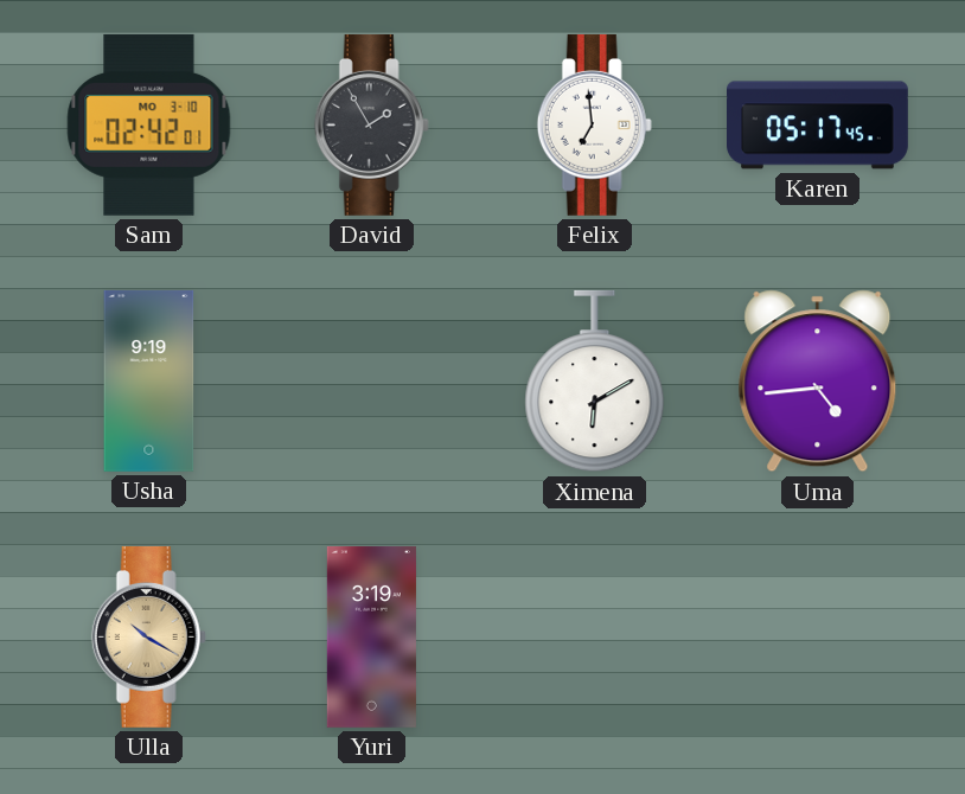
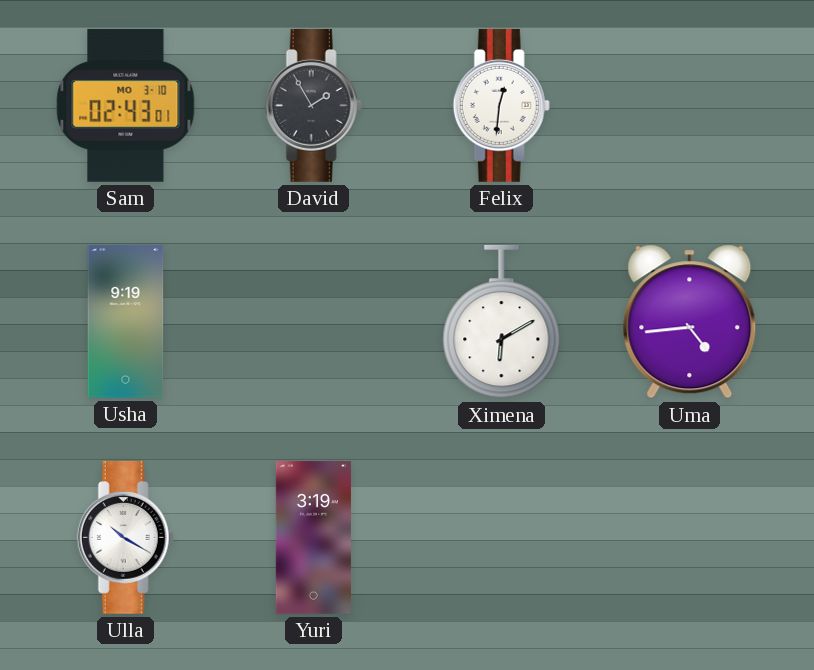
Sam: 02:42 -> 02:43
Felix: 6:59 -> 12:31
Karen: 05:17 -> none
Ulla dial: champagne -> white
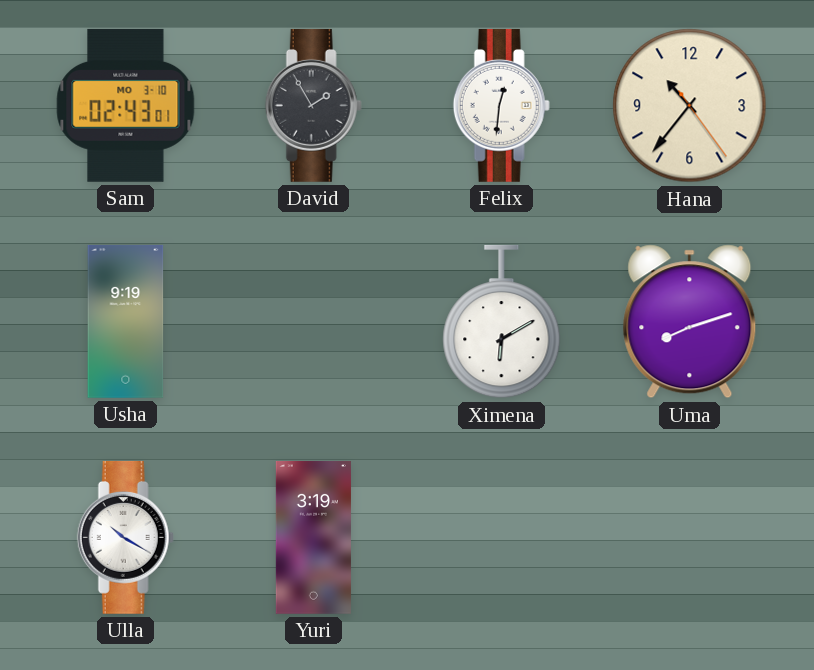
Hana: none -> 10:36
Uma: 4:44 -> 8:12
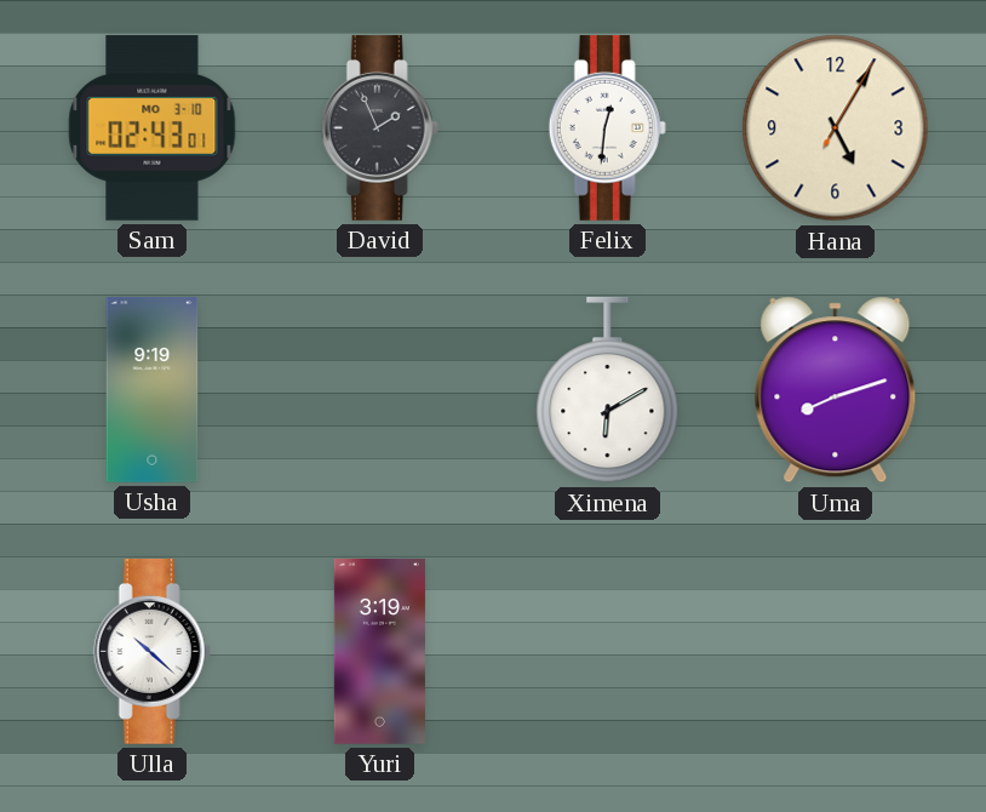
David: 1:55 -> 1:56
Hana: 10:36 -> 5:05
Ulla: 10:20 -> 10:22
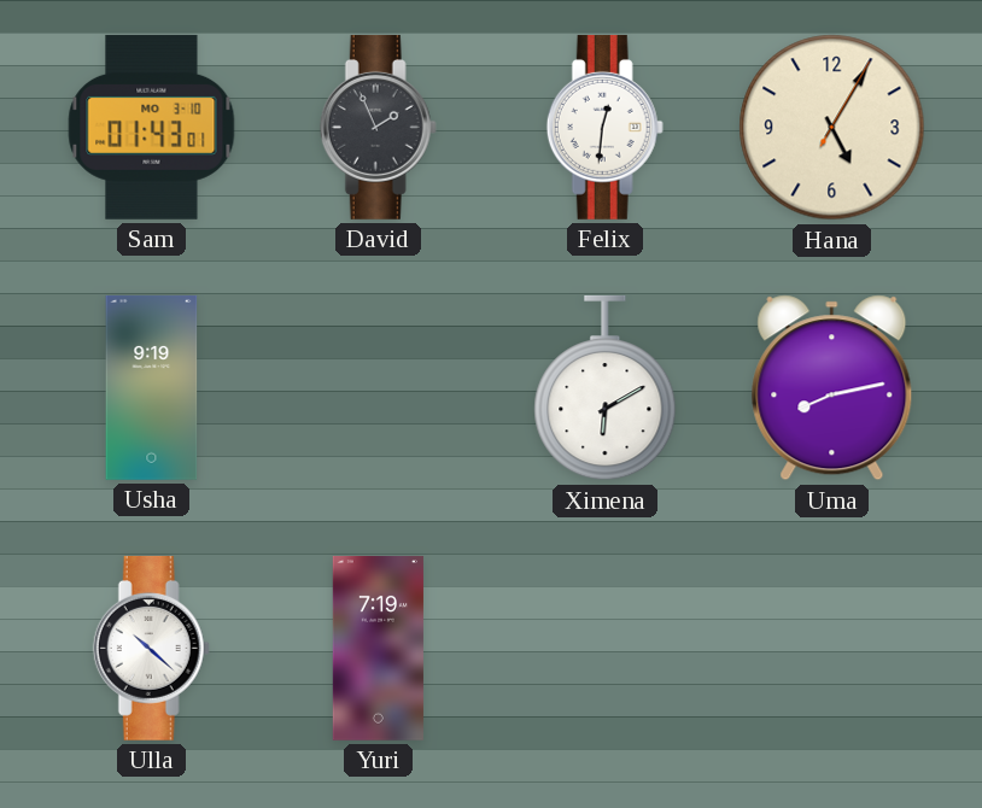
Sam: 02:43 -> 01:43
Uma: 8:12 -> 8:13
Yuri: 3:19 -> 7:19
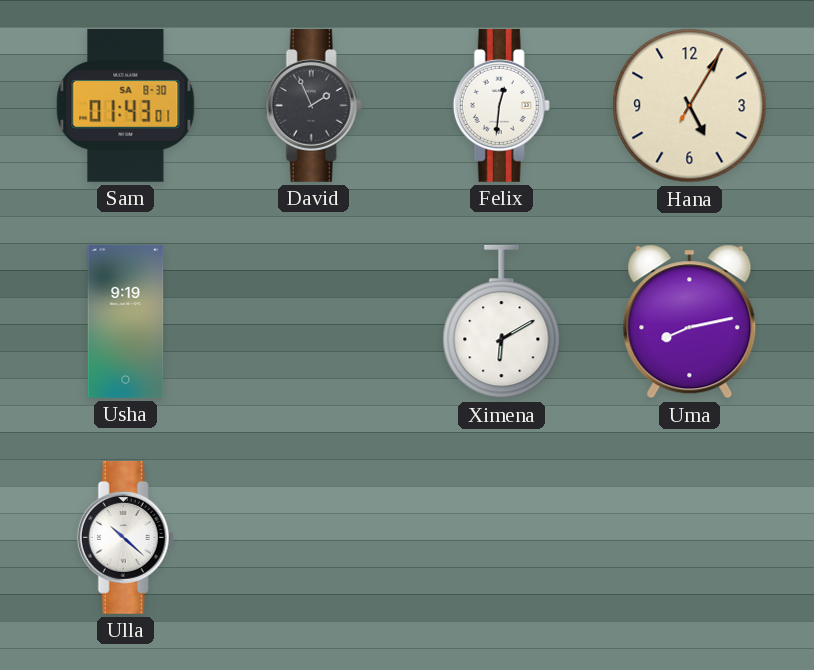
Sam date: MO 3-10 -> SA 8-30
Yuri: 7:19 -> none
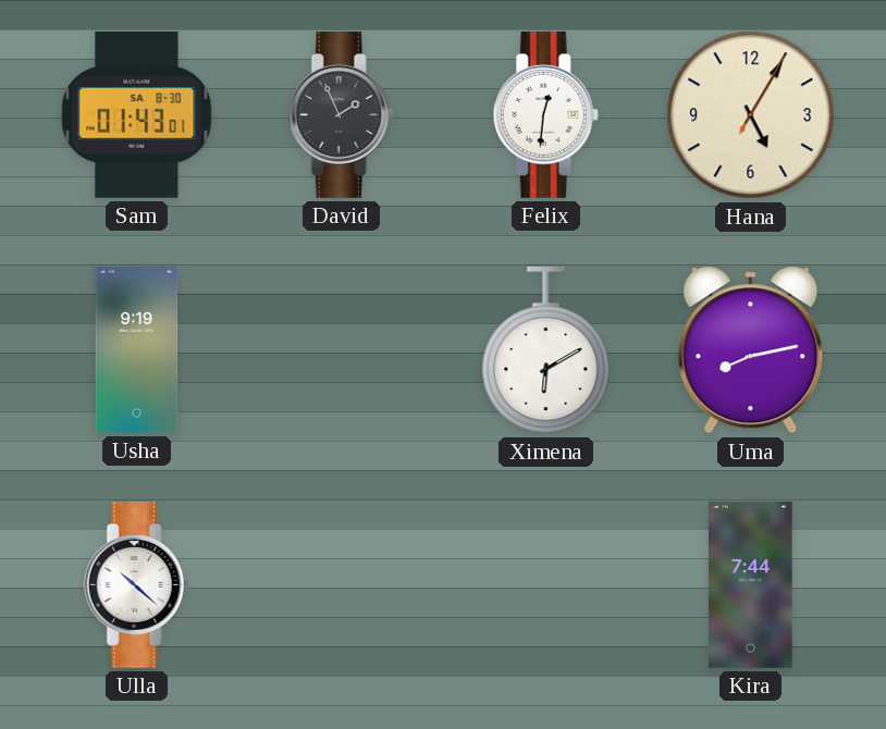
Kira: none -> 7:44
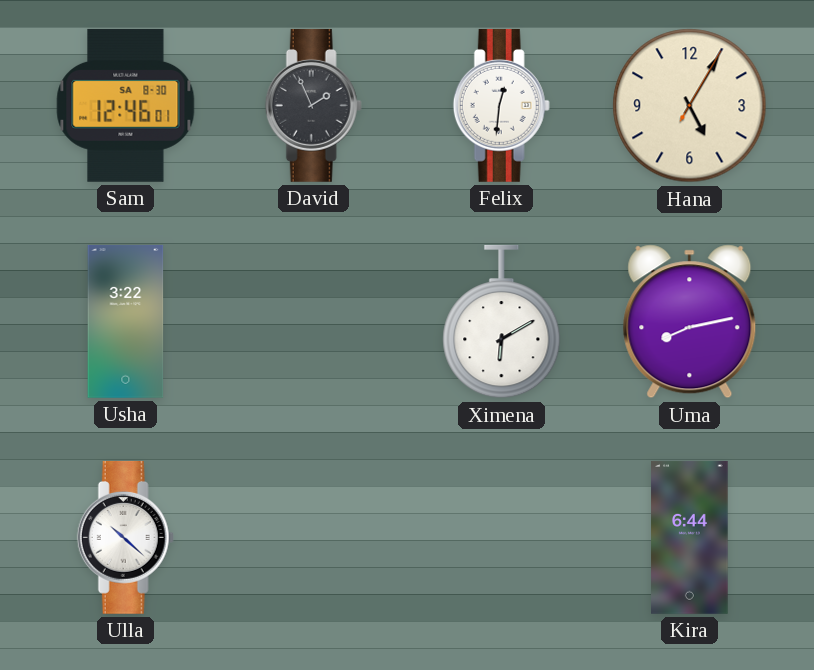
Sam: 01:43 -> 12:46
Usha: 9:19 -> 3:22
Kira: 7:44 -> 6:44
